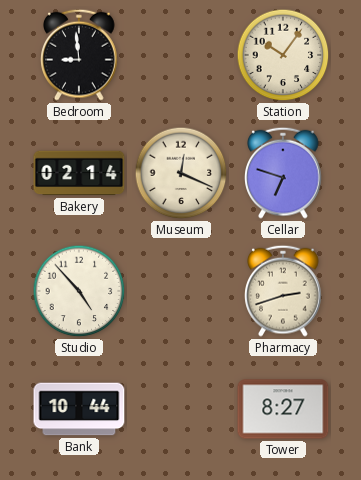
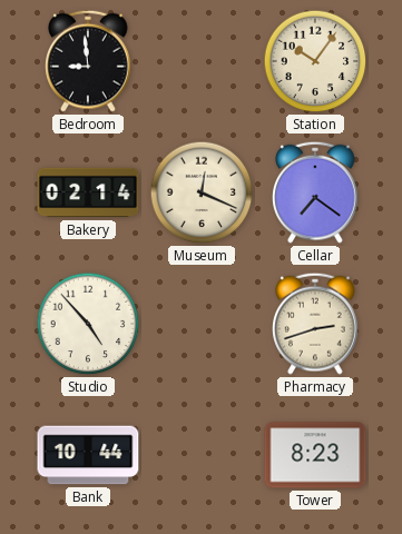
Cellar: 6:48 -> 7:21
Tower: 8:27 -> 8:23
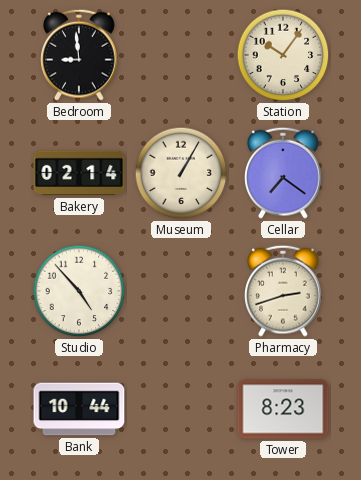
Museum: 12:19 -> 1:05
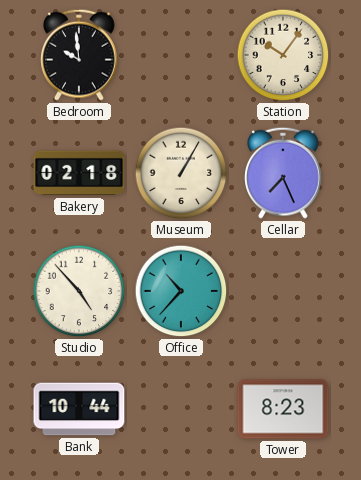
Bedroom: 8:59 -> 9:59
Bakery: 02:14 -> 02:18
Cellar: 7:21 -> 7:26
Office: none -> 10:37
Pharmacy: 2:42 -> none
